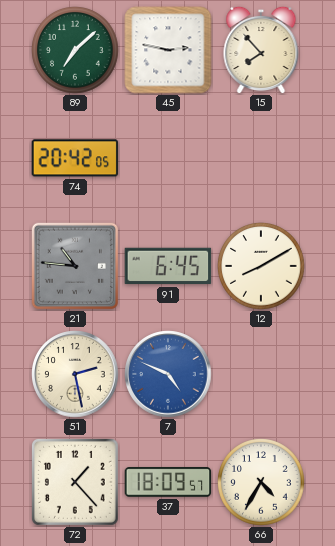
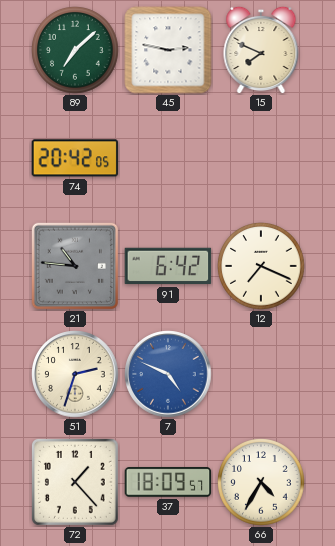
15: 7:53 -> 7:49
91: 6:45 -> 6:42
12: 8:10 -> 7:19
51: 2:28 -> 2:33
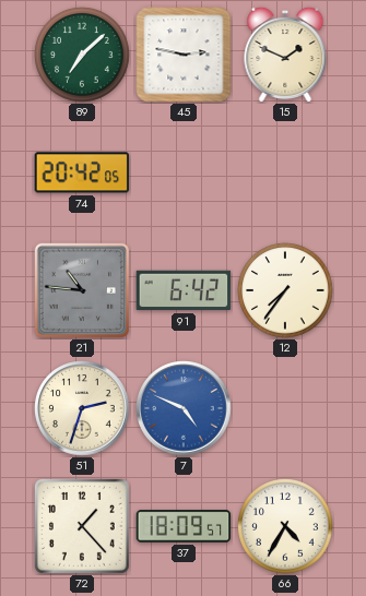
15: 7:49 -> 1:49
12: 7:19 -> 7:36
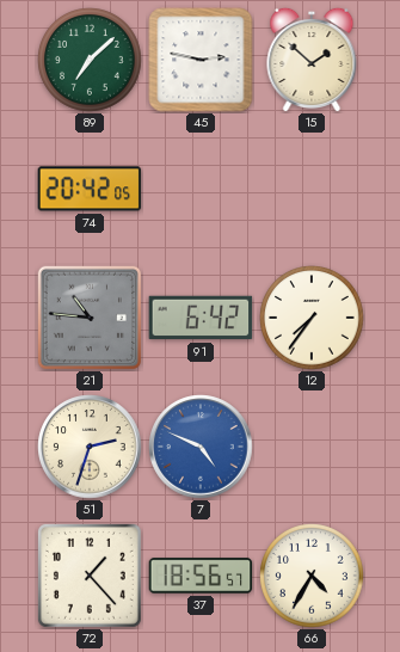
15: 1:49 -> 1:52
37: 18:09 -> 18:56
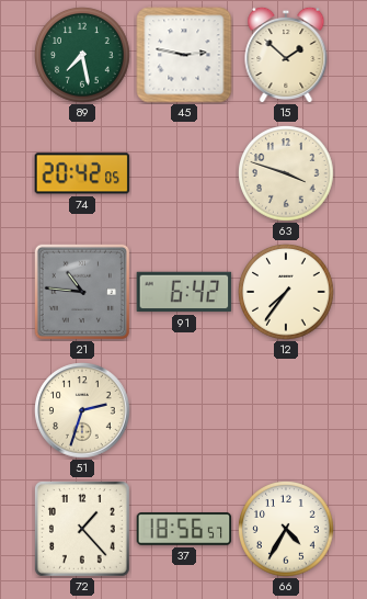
89: 7:08 -> 7:28
63: none -> 3:48
7: 4:49 -> none
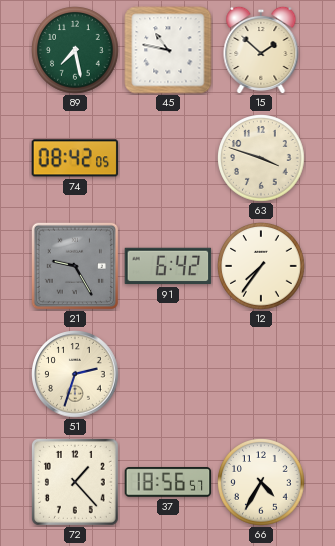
45: 2:47 -> 10:47
74: 20:42 -> 08:42
21: 10:46 -> 9:25
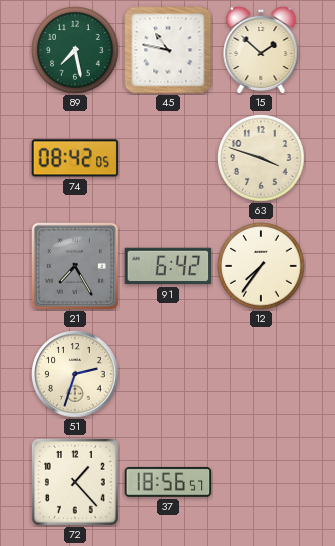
21: 9:25 -> 7:25
66: 4:35 -> none
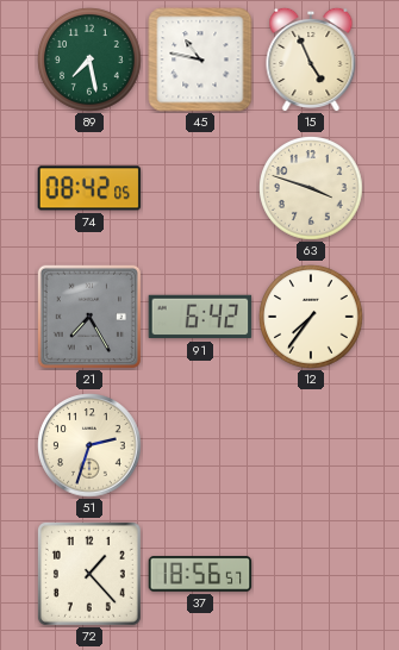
15: 1:52 -> 4:56
